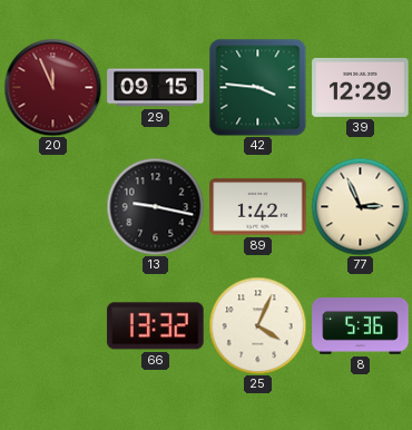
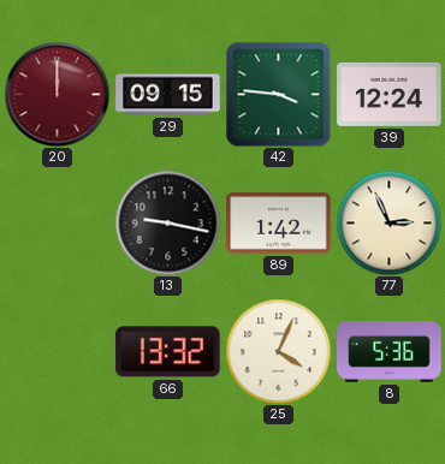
20: 11:56 -> 12:00
39: 12:29 -> 12:24
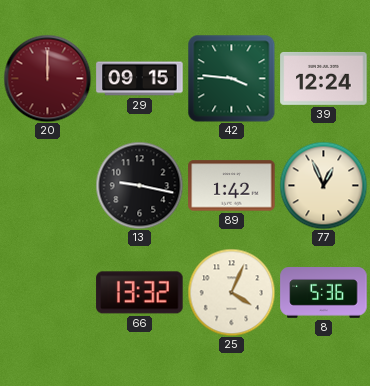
77: 2:56 -> 12:56
